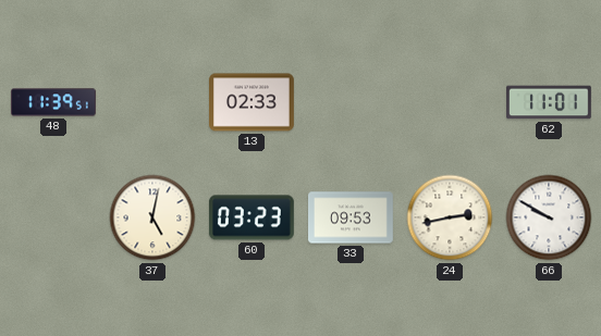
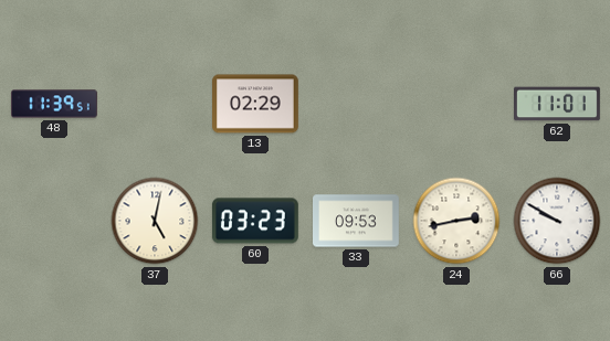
13: 02:33 -> 02:29
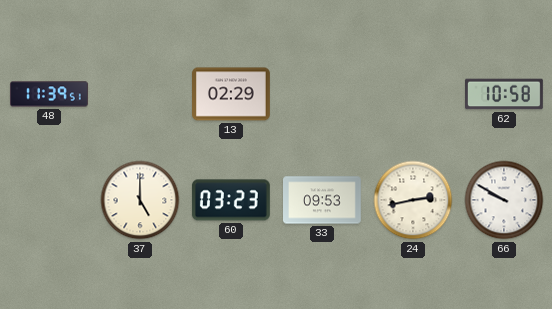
62: 11:01 -> 10:58
37: 5:02 -> 5:00
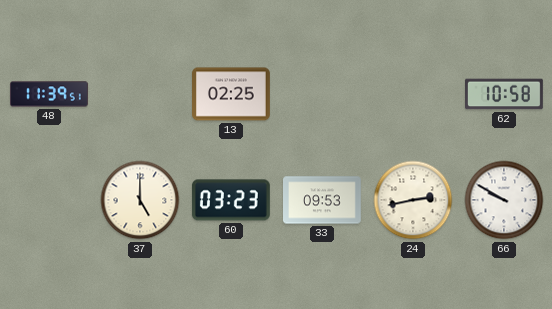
13: 02:29 -> 02:25
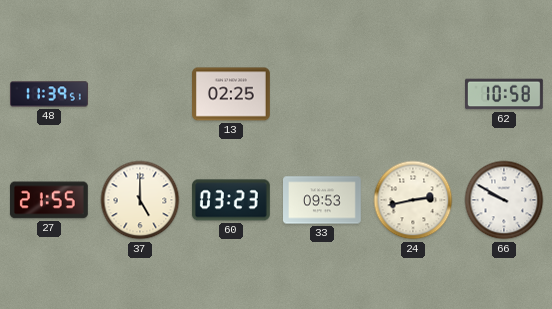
27: none -> 21:55
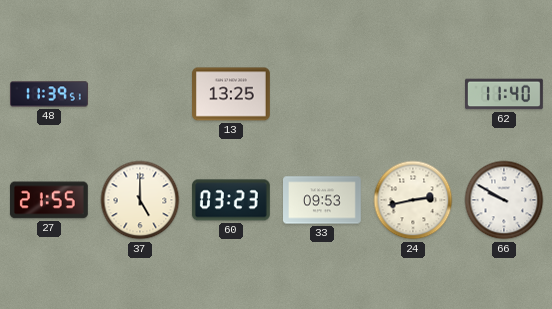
13: 02:25 -> 13:25
62: 10:58 -> 11:40
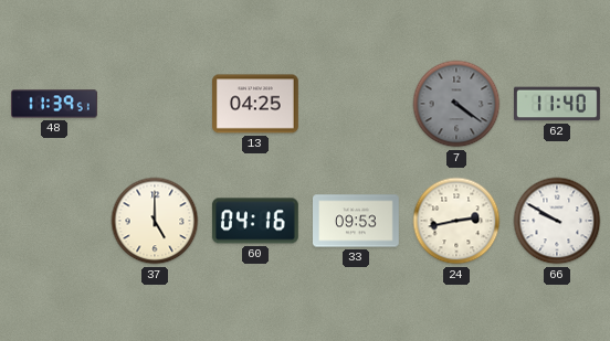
13: 13:25 -> 04:25
7: none -> 4:21
27: 21:55 -> none
60: 03:23 -> 04:16
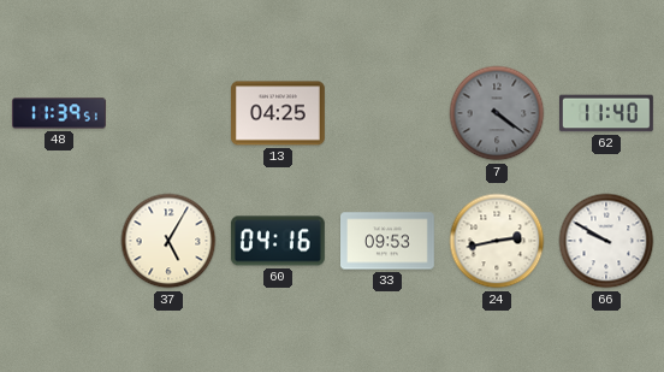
37: 5:00 -> 5:05
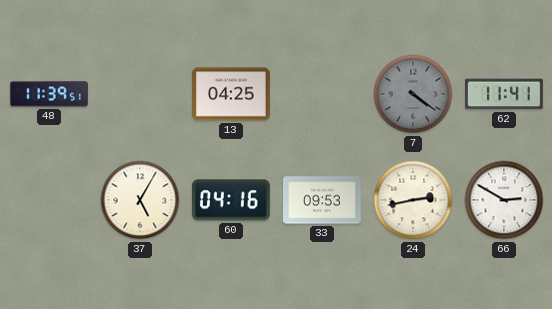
62: 11:40 -> 11:41
66: 9:50 -> 2:50
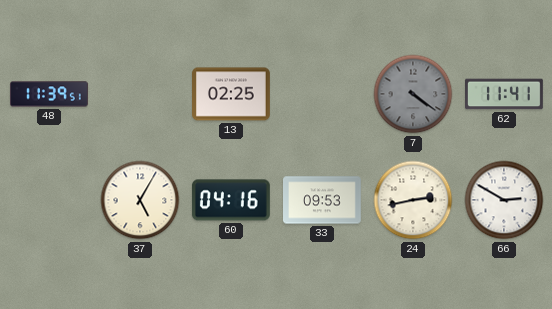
13: 04:25 -> 02:25
